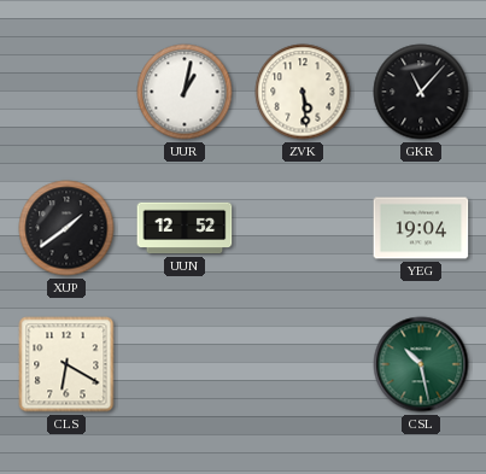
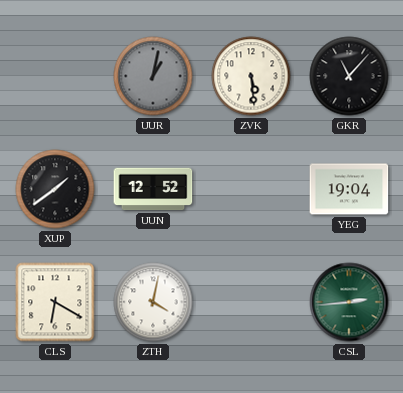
UUR dial: white -> grey
ZTH: none -> 4:02
CSL: 10:28 -> 2:44
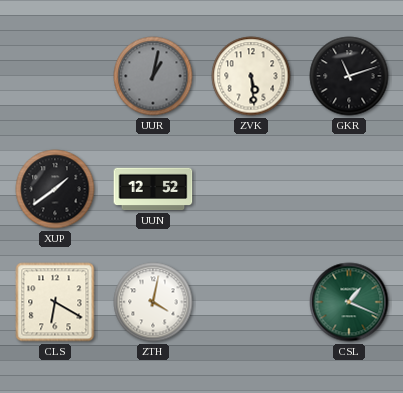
GKR: 11:07 -> 11:12
YEG: 19:04 -> none
CSL: 2:44 -> 1:19
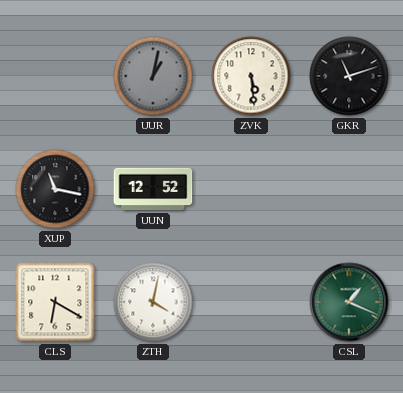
XUP: 1:39 -> 11:17
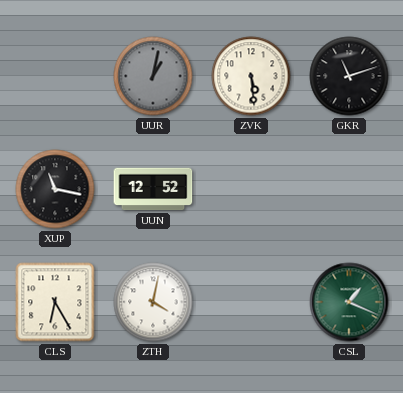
CLS: 6:20 -> 6:25
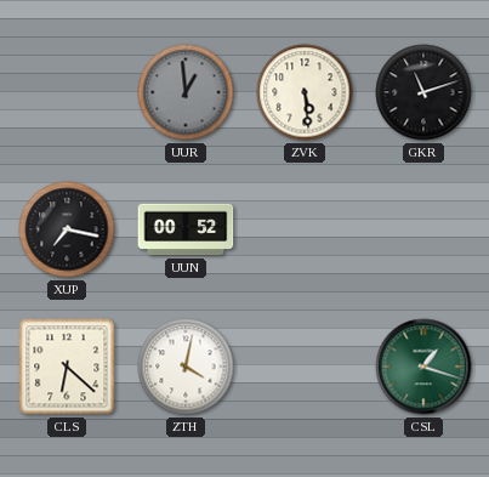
UUR: 1:02 -> 12:59
XUP: 11:17 -> 7:17
UUN: 12:52 -> 00:52
CLS: 6:25 -> 6:22
CSL: 1:19 -> 1:18
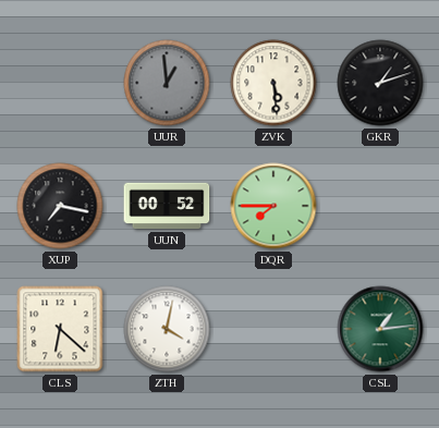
GKR: 11:12 -> 1:12
DQR: none -> 7:45
CSL: 1:18 -> 1:14
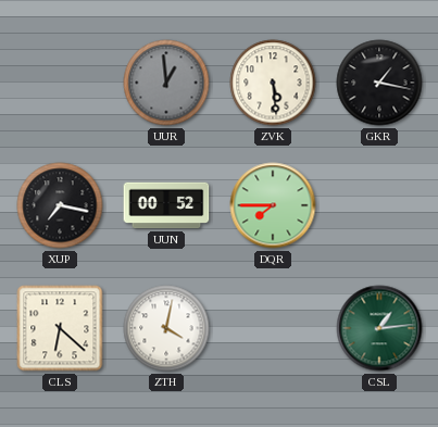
GKR: 1:12 -> 1:17
